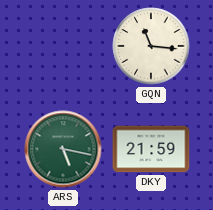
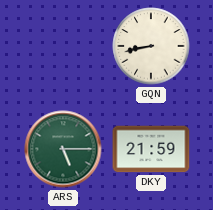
GQN: 11:16 -> 8:43
ARS: 5:17 -> 5:15
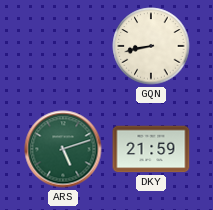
ARS: 5:15 -> 5:12
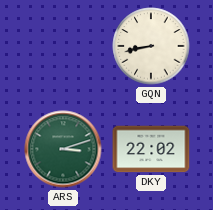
ARS: 5:12 -> 3:12
DKY: 21:59 -> 22:02
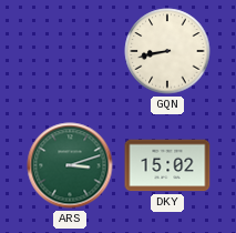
DKY: 22:02 -> 15:02
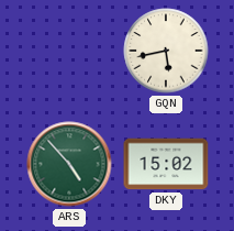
GQN: 8:43 -> 5:43
ARS: 3:12 -> 4:53
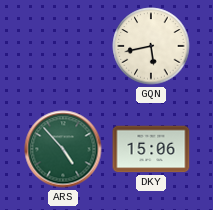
DKY: 15:02 -> 15:06
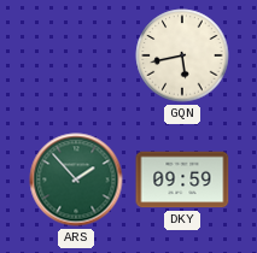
ARS: 4:53 -> 1:53
DKY: 15:06 -> 09:59
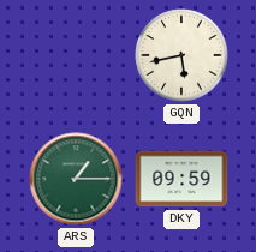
ARS: 1:53 -> 1:15
